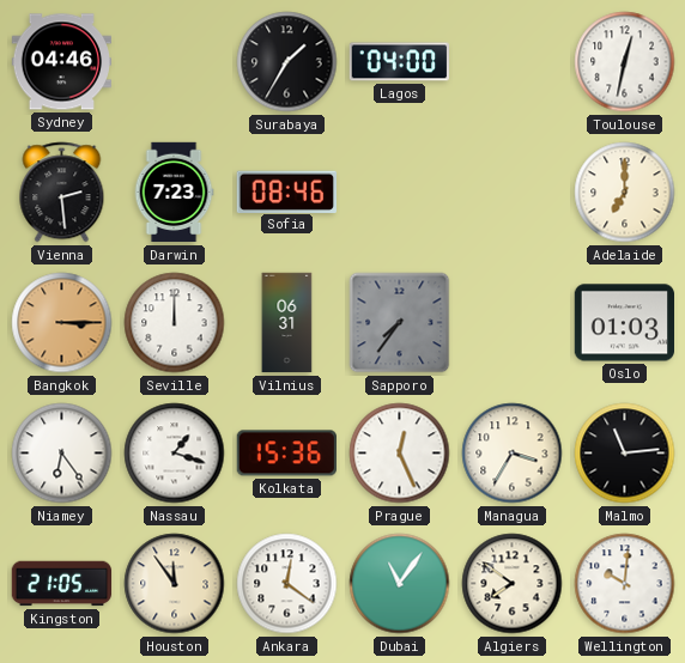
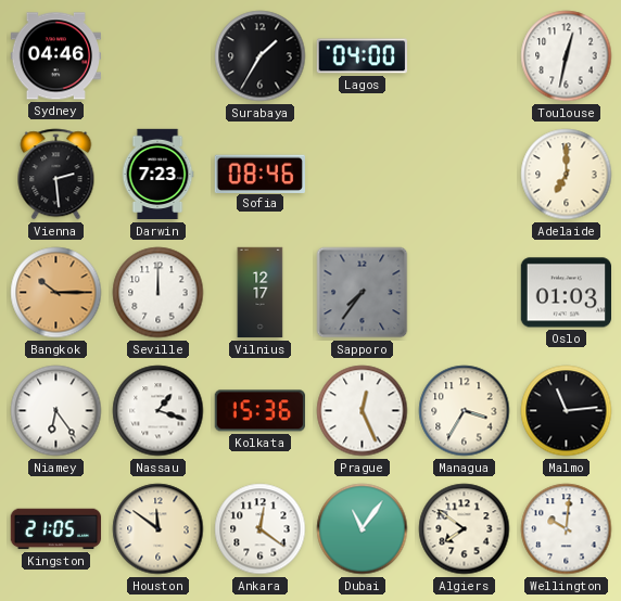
Bangkok: 3:15 -> 10:15
Vilnius: 06:31 -> 12:17
Houston: 11:54 -> 11:51
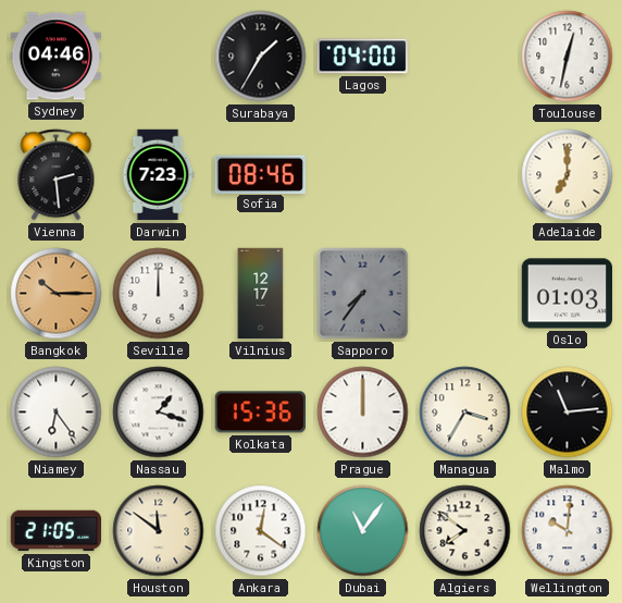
Prague: 12:26 -> 12:00
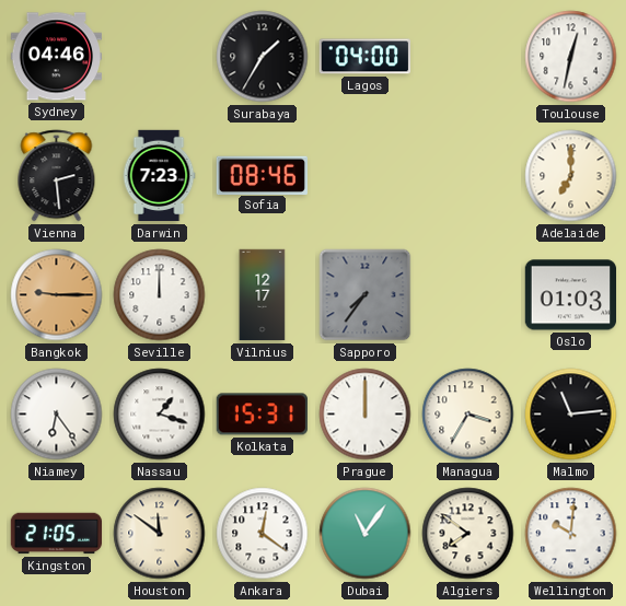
Bangkok: 10:15 -> 9:15
Kolkata: 15:36 -> 15:31
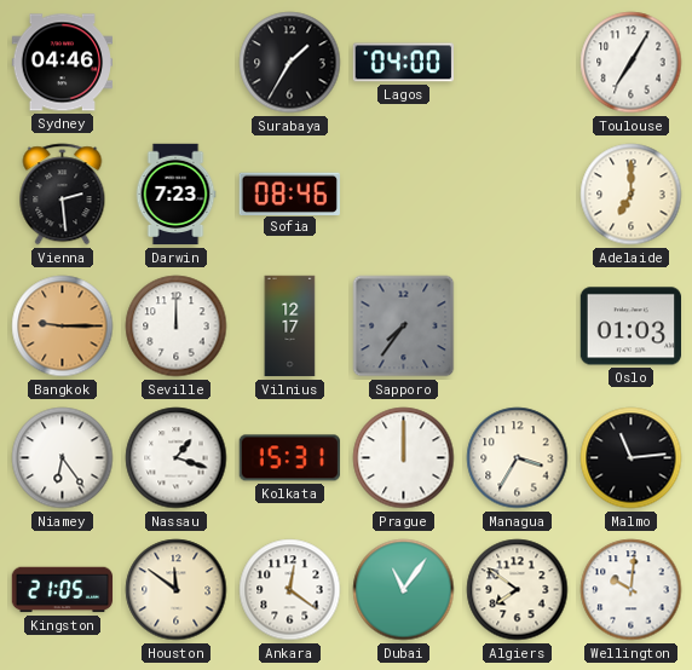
Toulouse: 12:32 -> 7:05
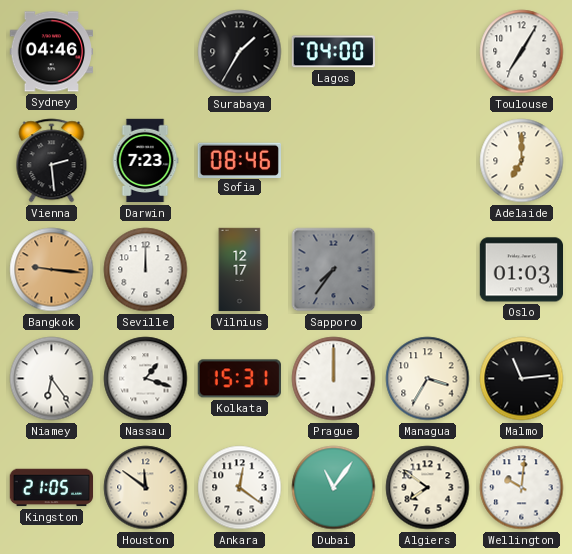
Bangkok: 9:15 -> 9:16
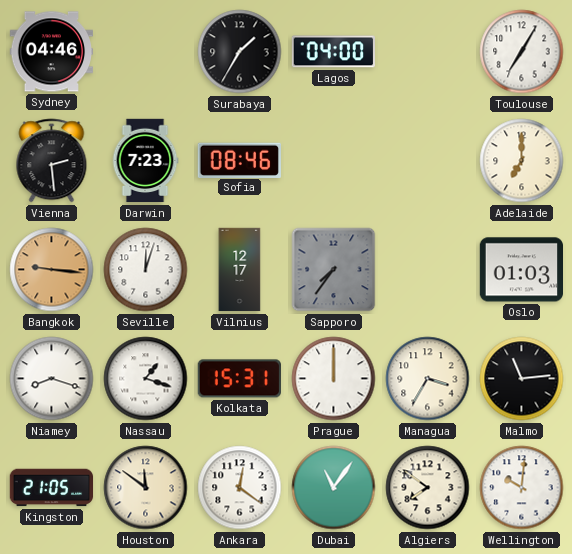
Seville: 12:00 -> 12:03
Niamey: 6:24 -> 8:18
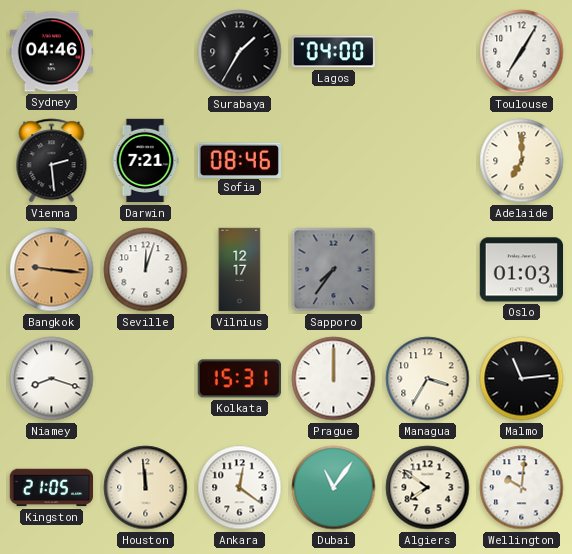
Darwin: 7:23 -> 7:21
Nassau: 1:18 -> none
Houston: 11:51 -> 11:59
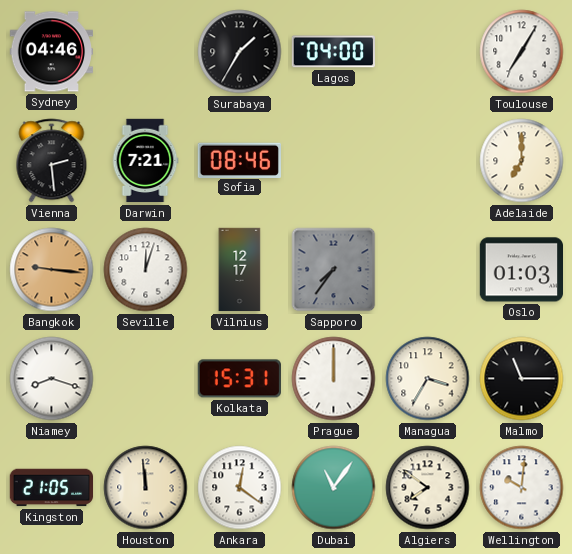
Malmo: 11:14 -> 11:15
